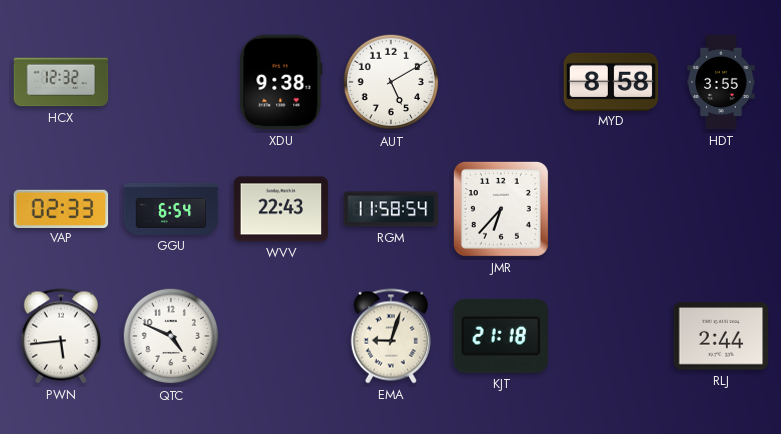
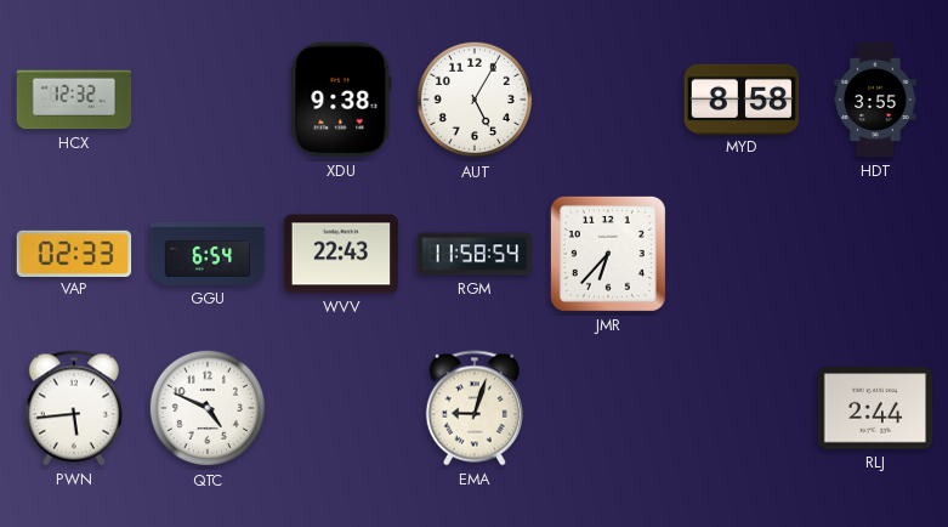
AUT: 5:10 -> 5:05
KJT: 21:18 -> none
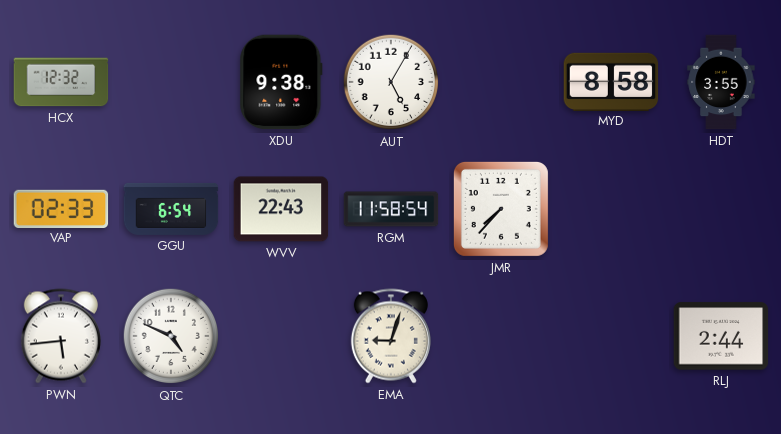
JMR: 6:37 -> 7:37
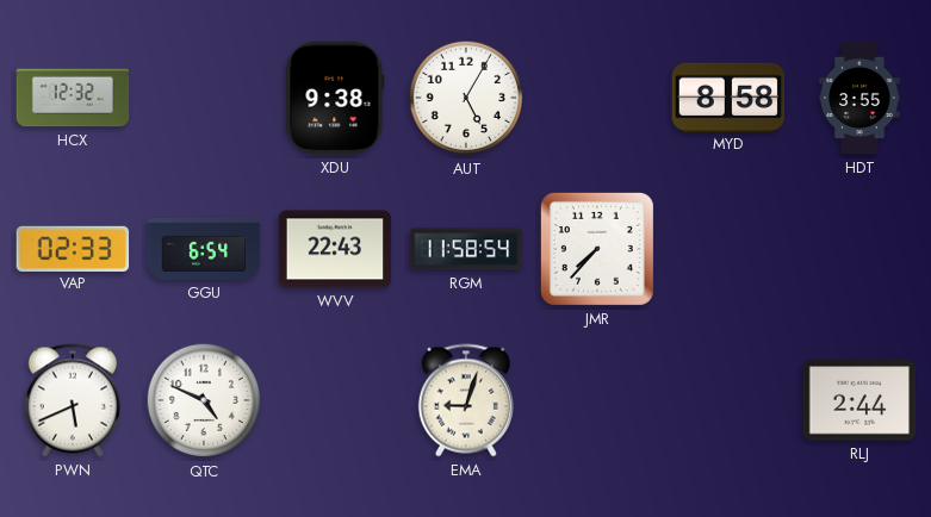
PWN: 5:44 -> 5:41
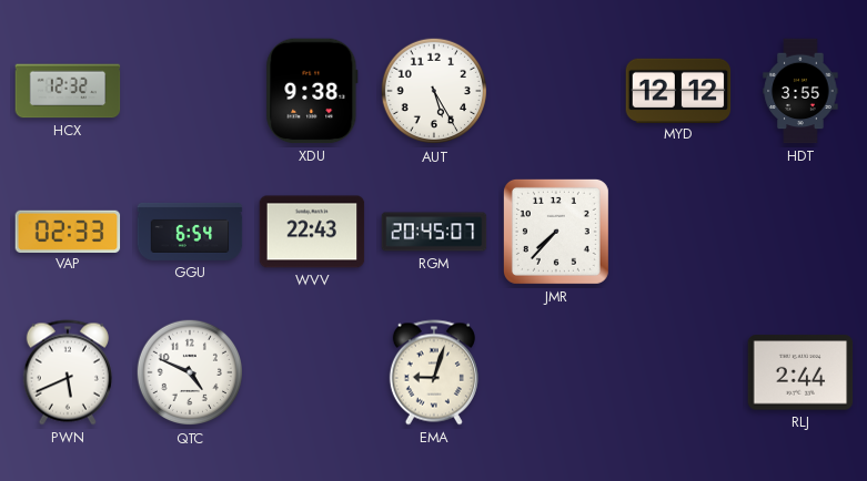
AUT: 5:05 -> 5:25
MYD: 8:58 -> 12:12
RGM: 11:58 -> 20:45
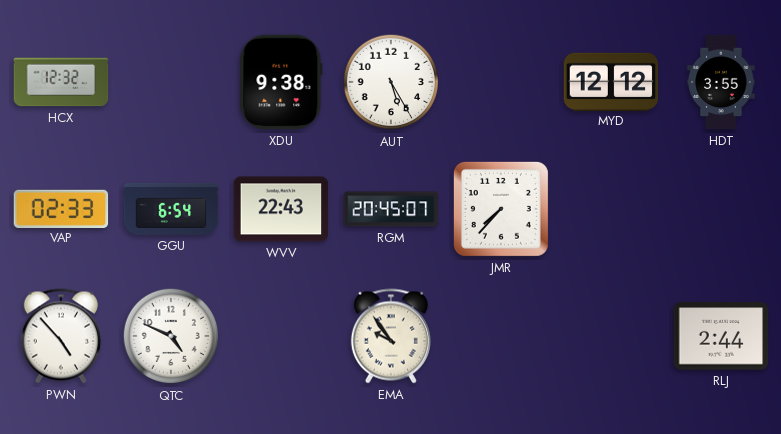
PWN: 5:41 -> 4:53
EMA: 9:03 -> 9:54
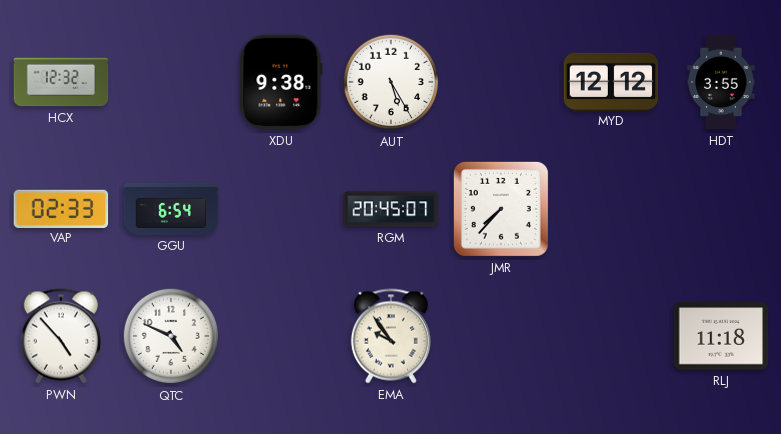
WVV: 22:43 -> none
RLJ: 2:44 -> 11:18
